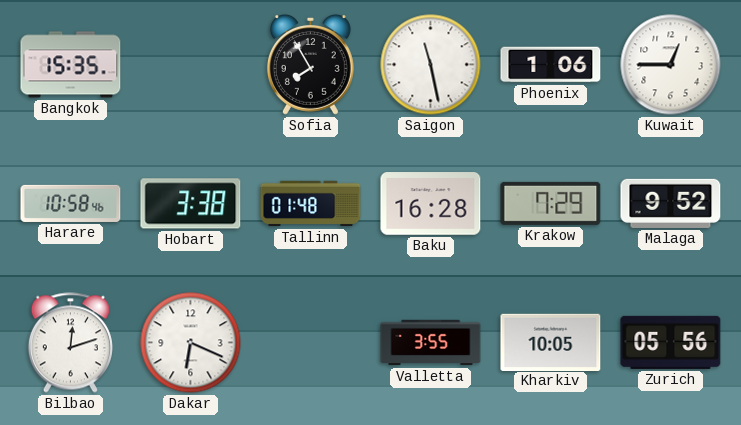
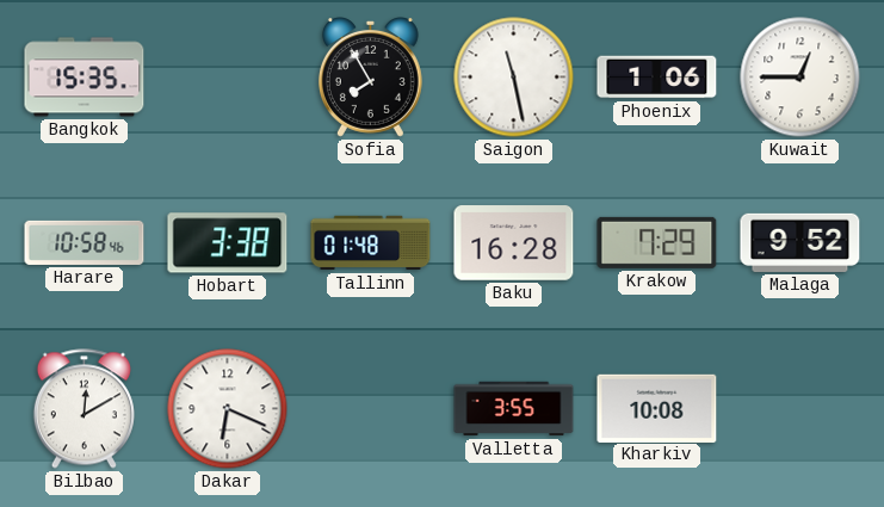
Bilbao: 12:12 -> 12:10
Kharkiv: 10:05 -> 10:08
Zurich: 05:56 -> none
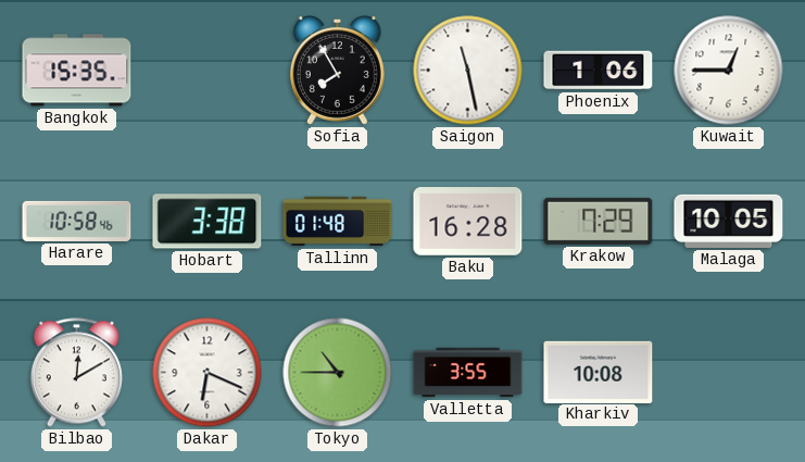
Malaga: 9:52 -> 10:05
Tokyo: none -> 10:45
